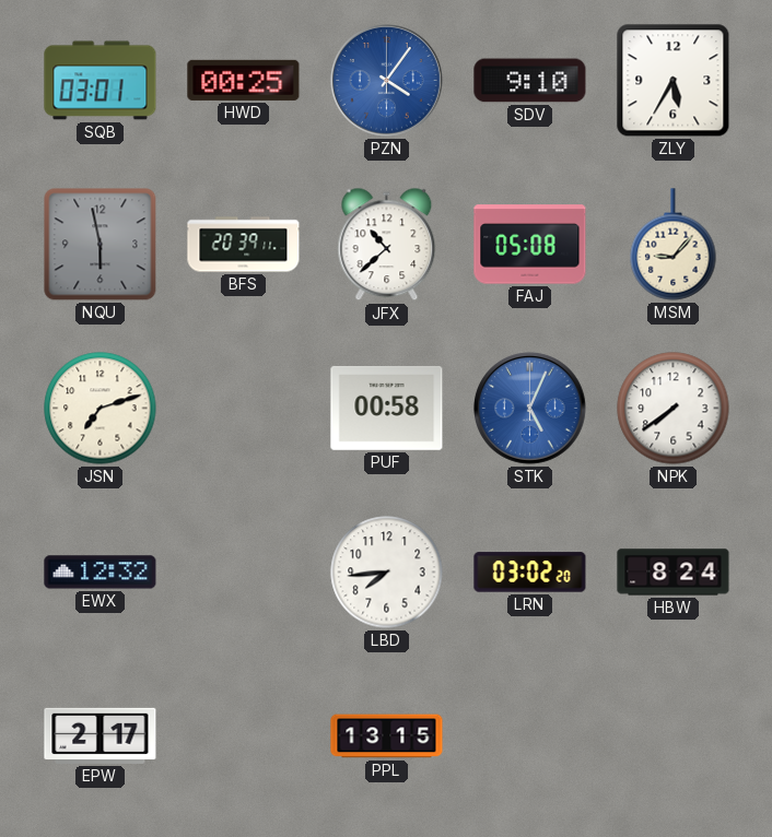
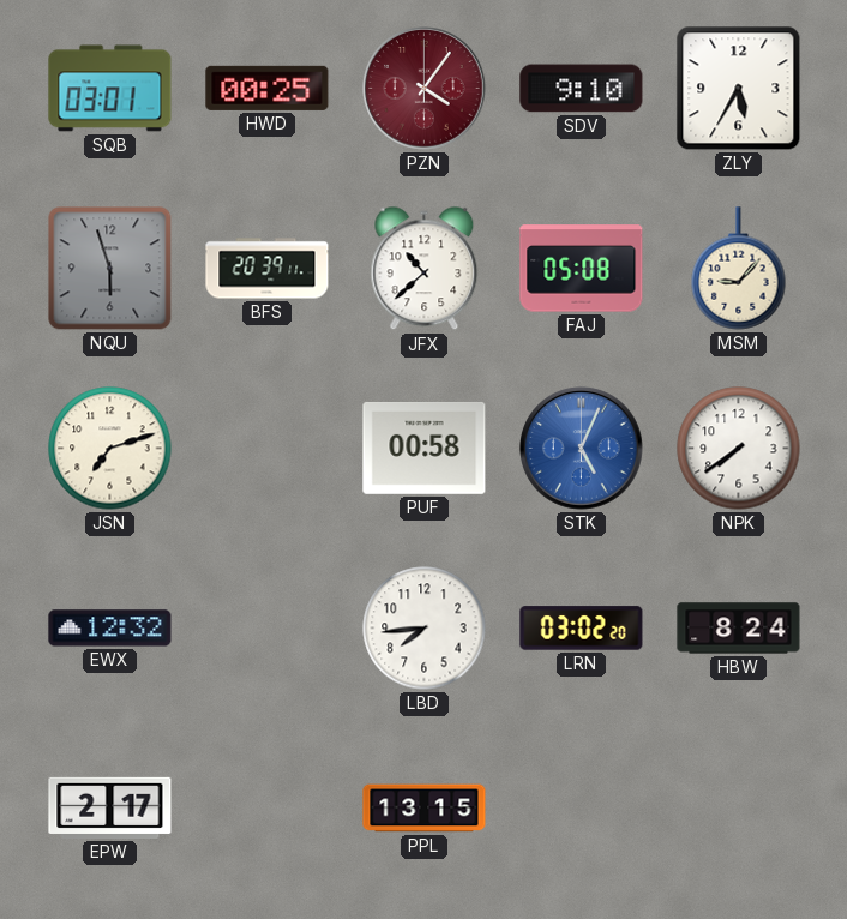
PZN dial: blue -> burgundy
NQU: 5:58 -> 5:57
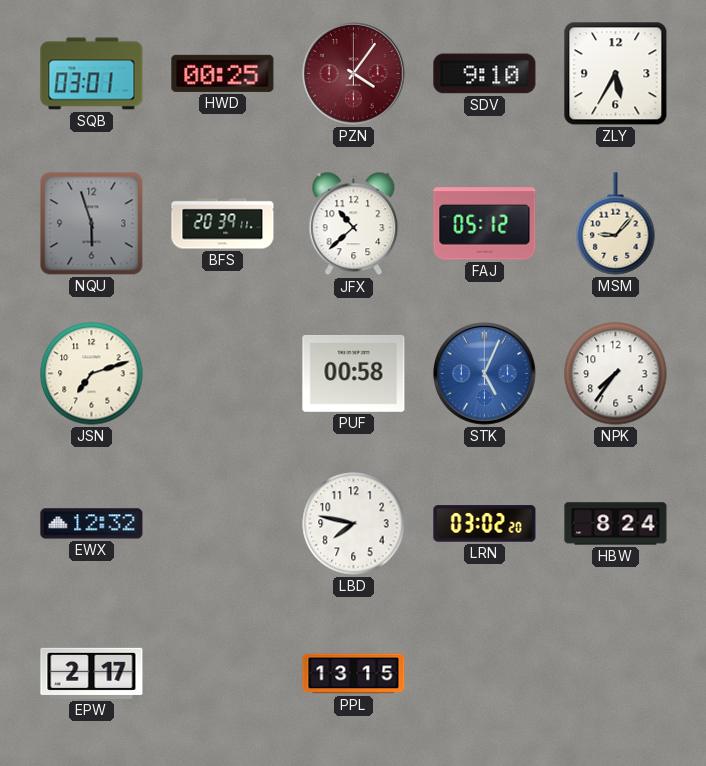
FAJ: 05:08 -> 05:12
NPK: 7:39 -> 7:36
LBD: 7:44 -> 7:47
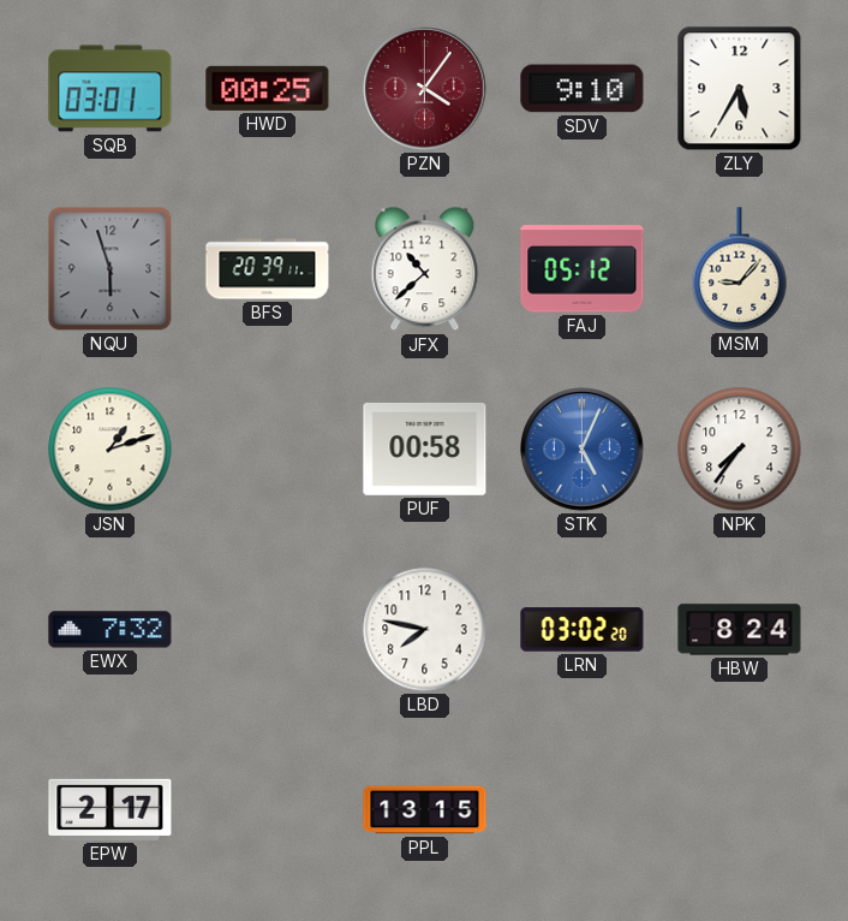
JSN: 7:12 -> 1:12
EWX: 12:32 -> 7:32
